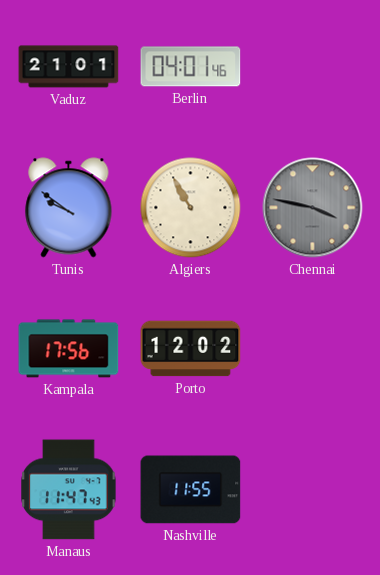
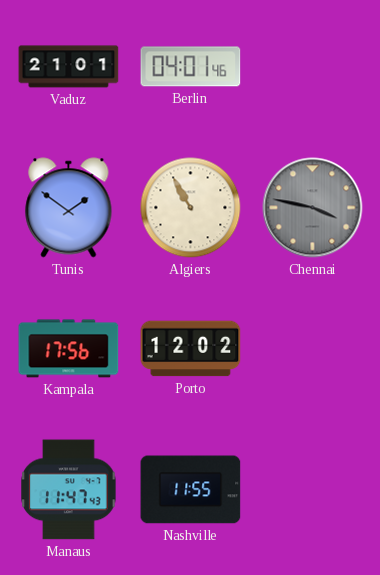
Tunis: 9:51 -> 1:51
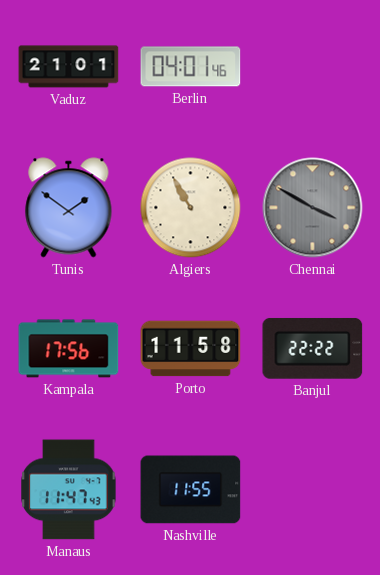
Chennai: 3:47 -> 3:50
Porto: 12:02 -> 11:58
Banjul: none -> 22:22
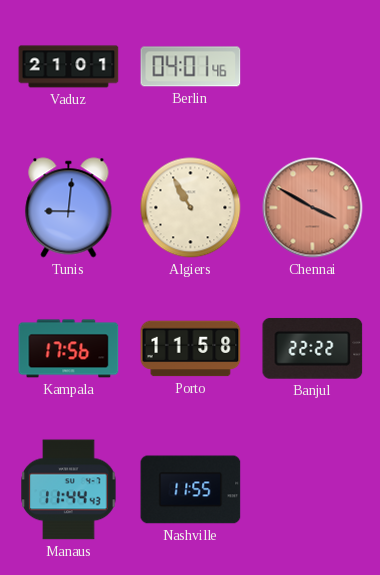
Tunis: 1:51 -> 9:01
Chennai dial: grey -> salmon
Manaus: 11:47 -> 11:44
